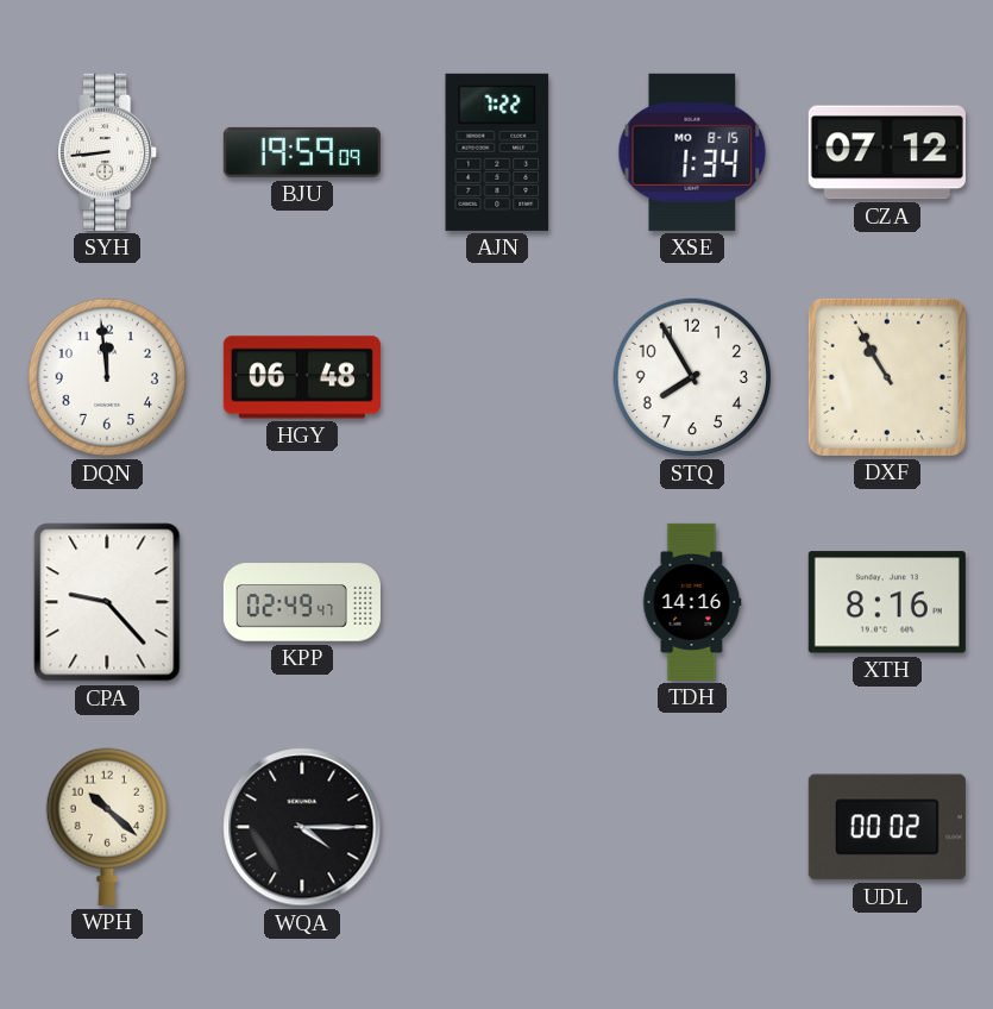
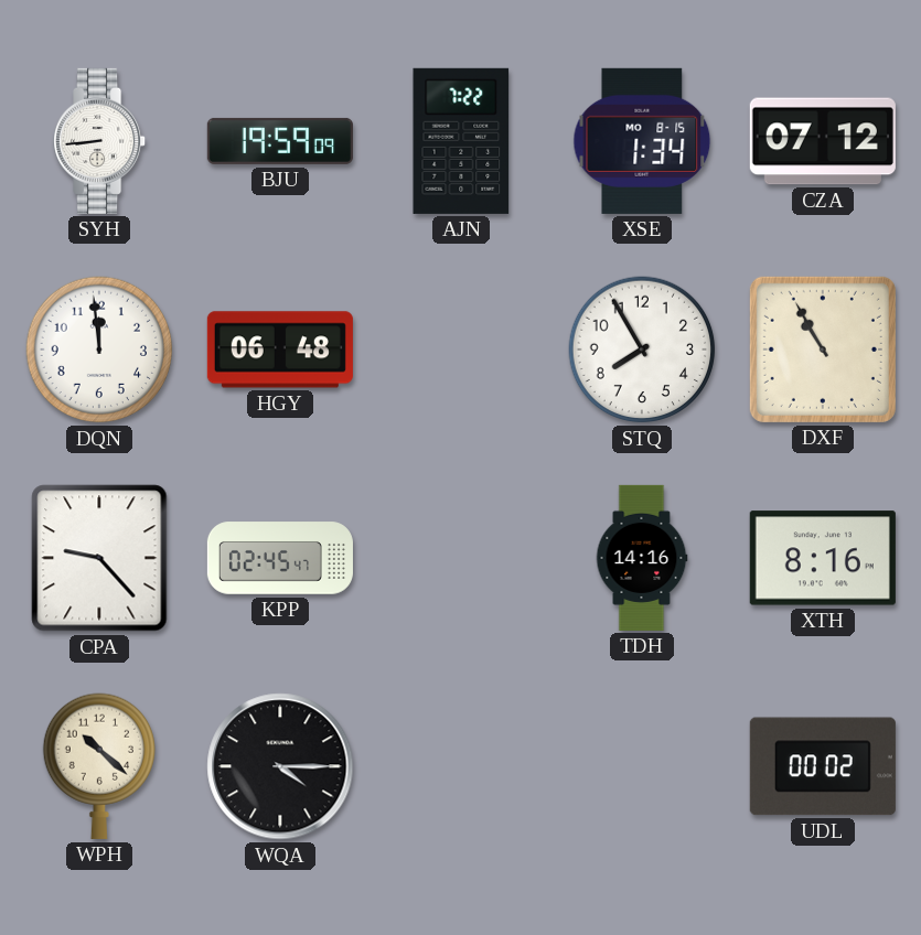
KPP: 02:49 -> 02:45
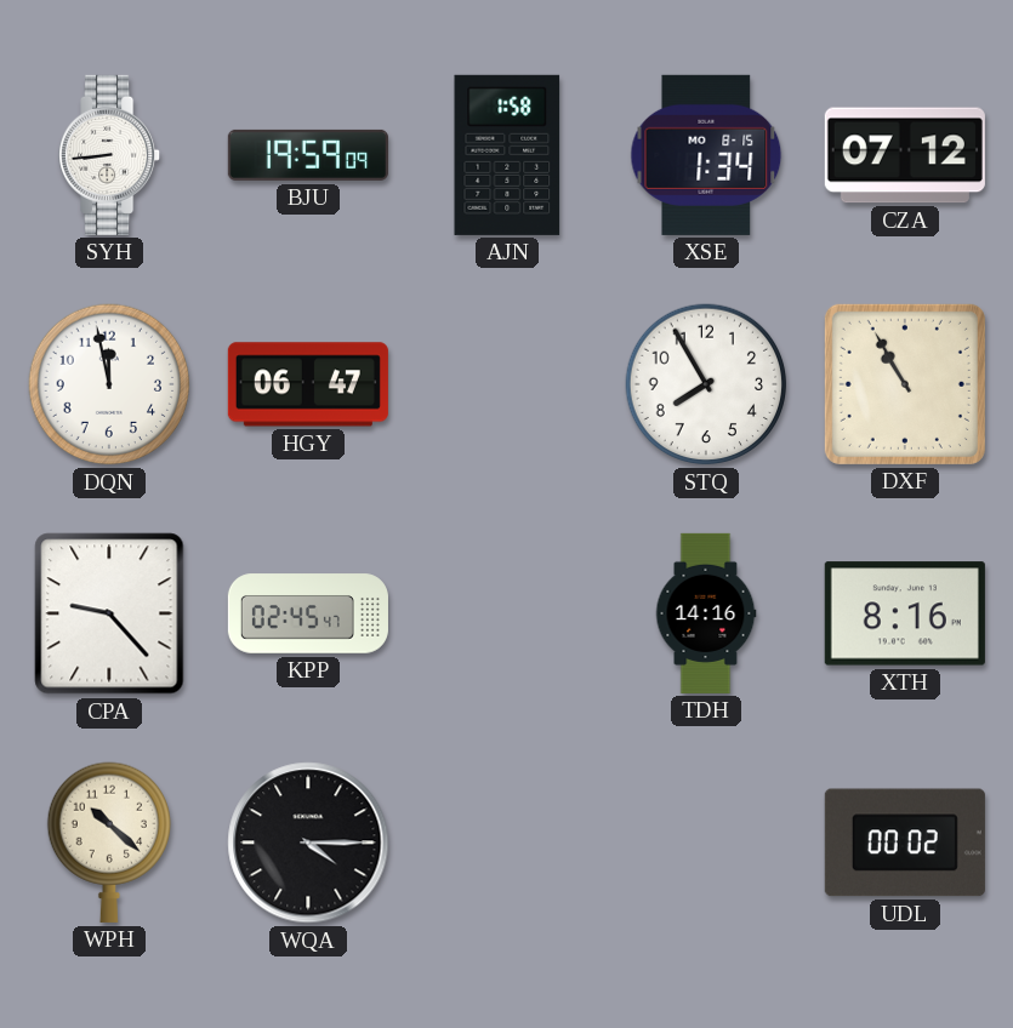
AJN: 7:22 -> 1:58
DQN: 11:59 -> 11:58
HGY: 06:48 -> 06:47
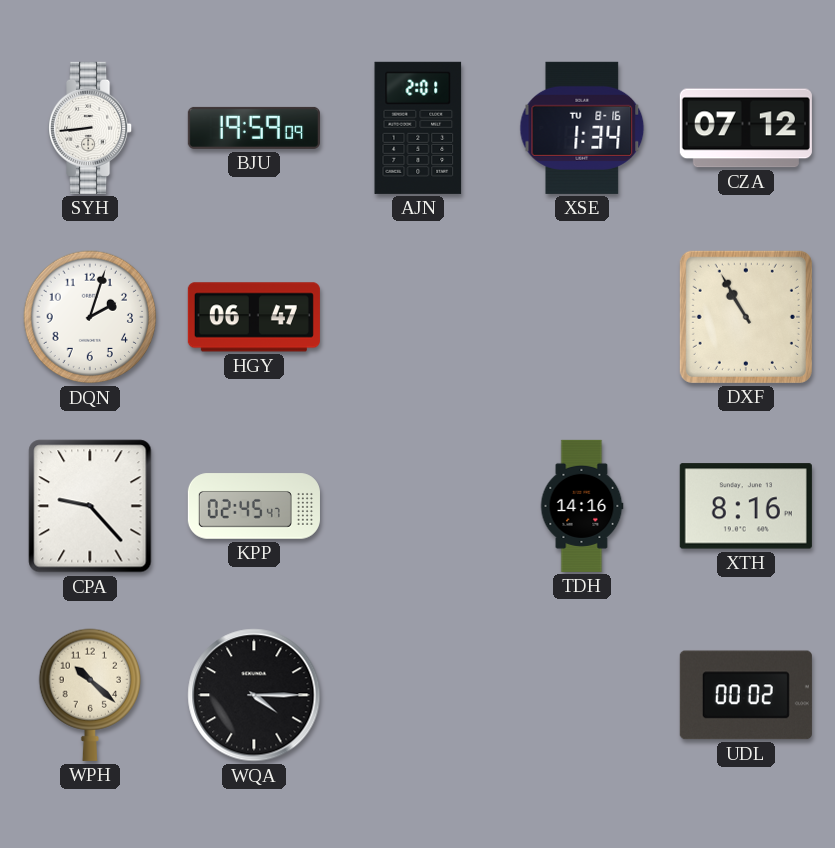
AJN: 1:58 -> 2:01
XSE date: MO 8-15 -> TU 8-16
DQN: 11:58 -> 2:03
STQ: 7:55 -> none
